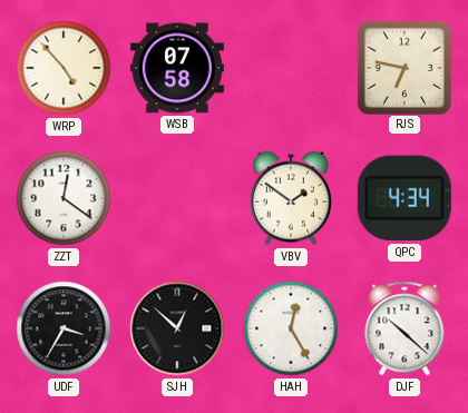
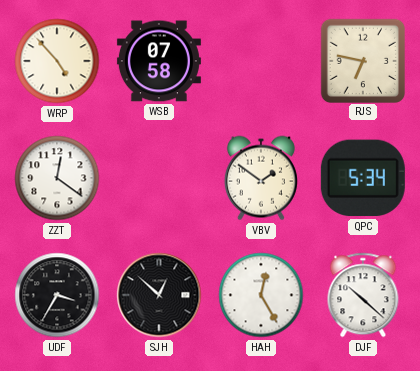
QPC: 4:34 -> 5:34
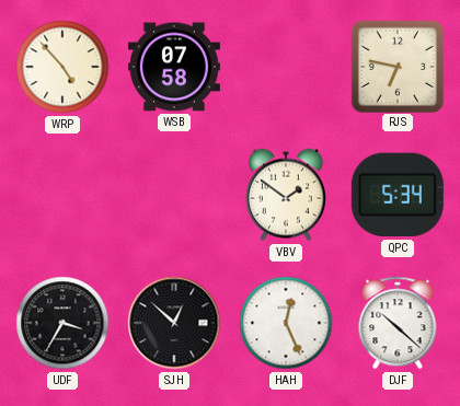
ZZT: 12:21 -> none
HAH: 12:25 -> 12:26
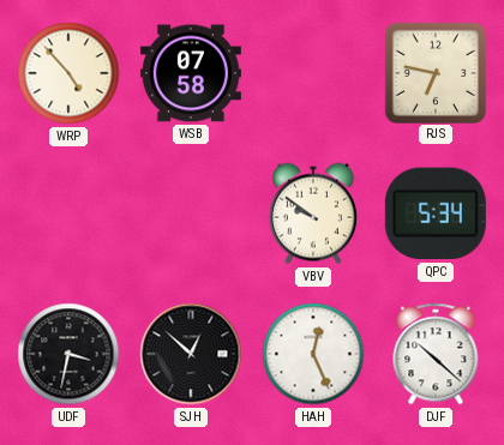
VBV: 1:51 -> 9:51
UDF: 3:35 -> 3:32
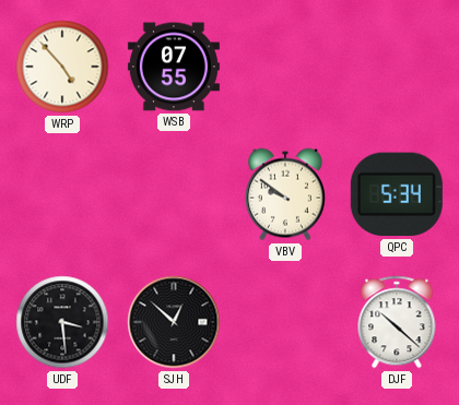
WSB: 07:58 -> 07:55
RJS: 6:47 -> none
UDF: 3:32 -> 3:29
HAH: 12:26 -> none
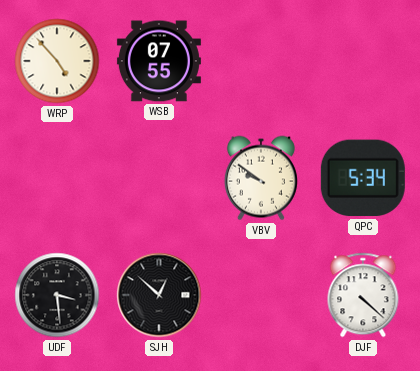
DJF: 10:22 -> 4:22
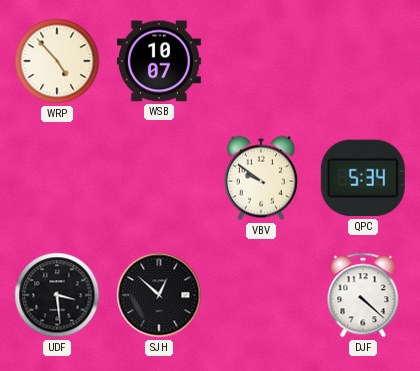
WSB: 07:55 -> 10:07
